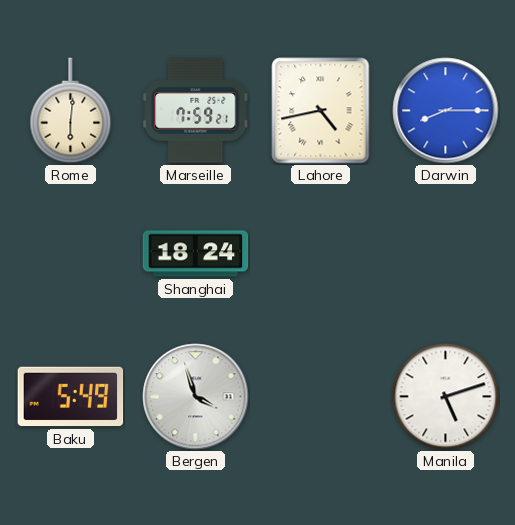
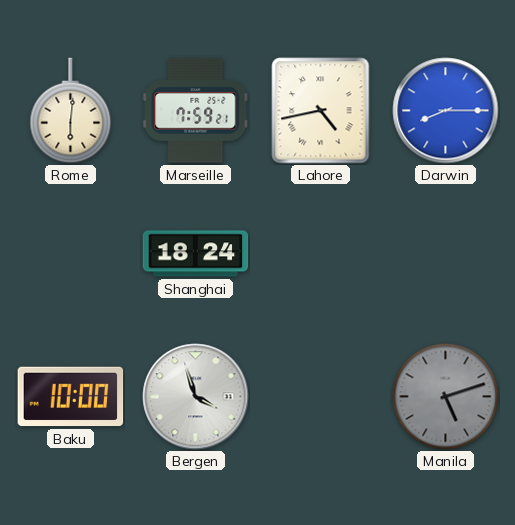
Baku: 5:49 -> 10:00
Manila dial: white -> grey
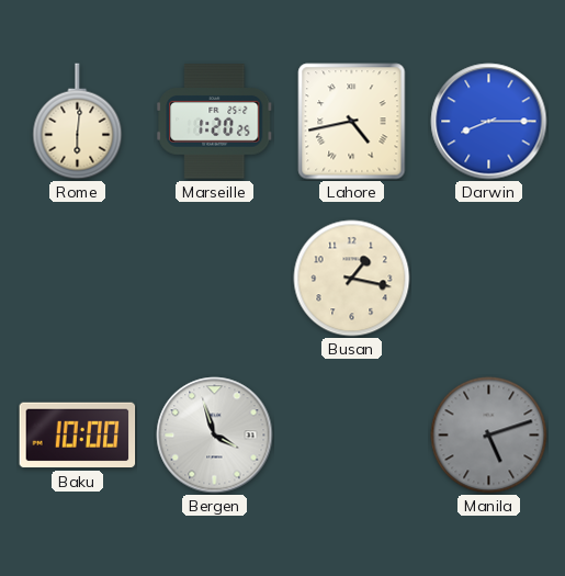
Marseille: 7:59 -> 1:20
Shanghai: 18:24 -> none
Busan: none -> 1:17
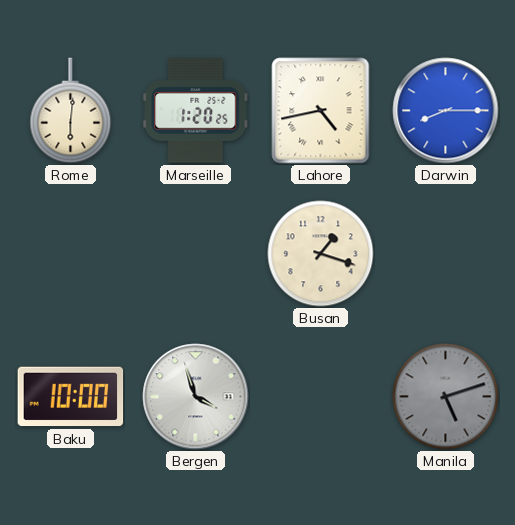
Busan: 1:17 -> 1:18
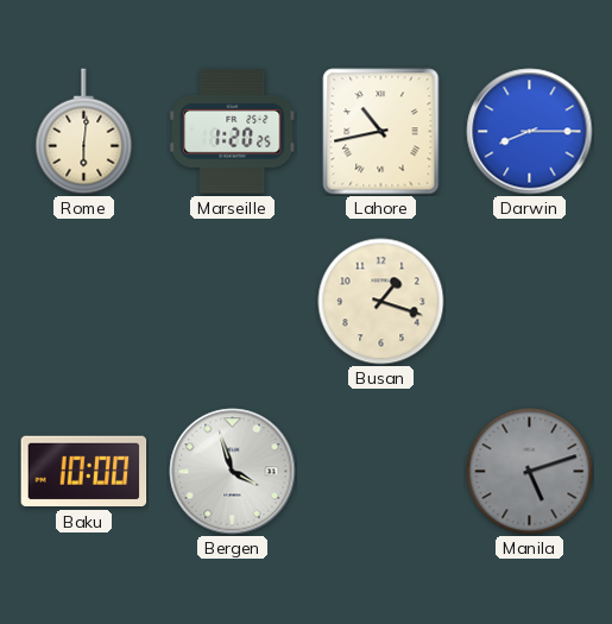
Lahore: 4:43 -> 10:43
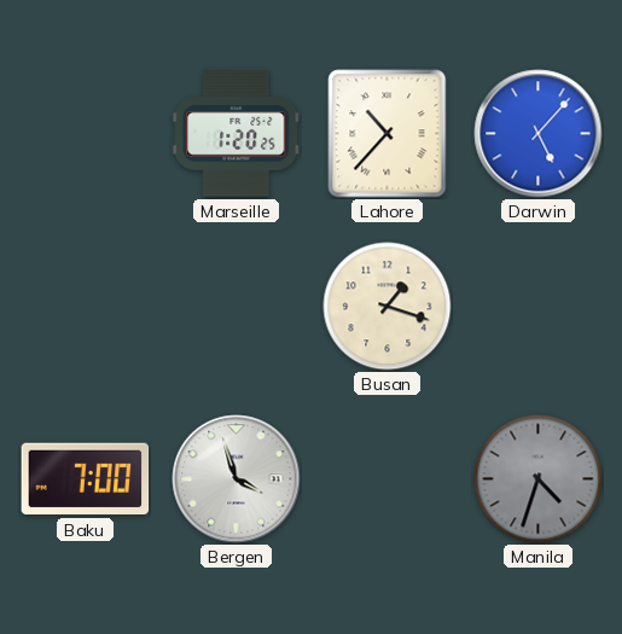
Rome: 6:01 -> none
Lahore: 10:43 -> 10:37
Darwin: 8:15 -> 5:07
Baku: 10:00 -> 7:00
Manila: 5:12 -> 4:33
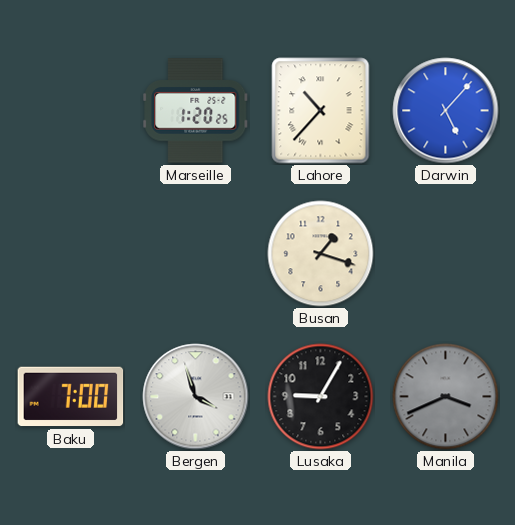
Lusaka: none -> 9:05
Manila: 4:33 -> 3:41
